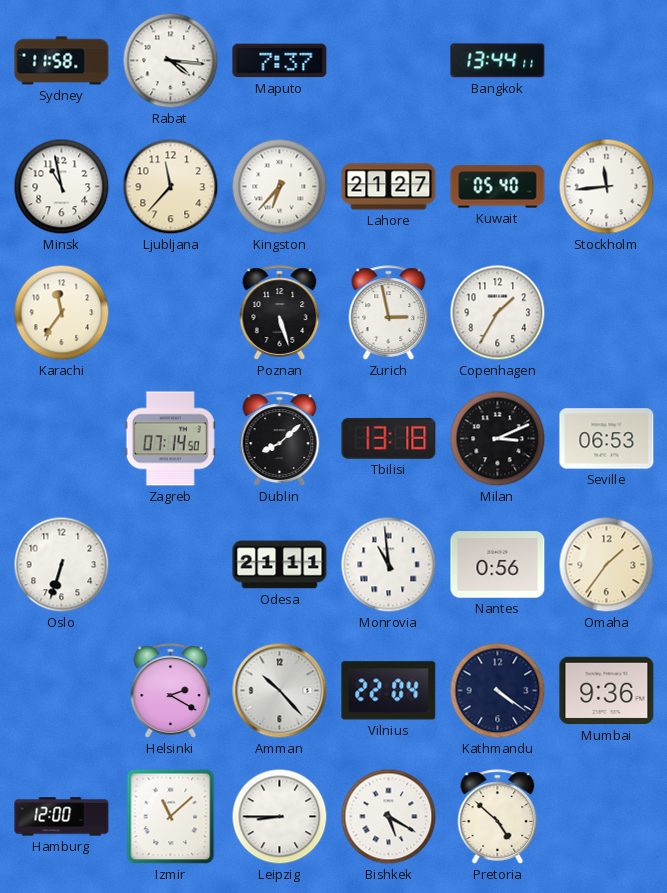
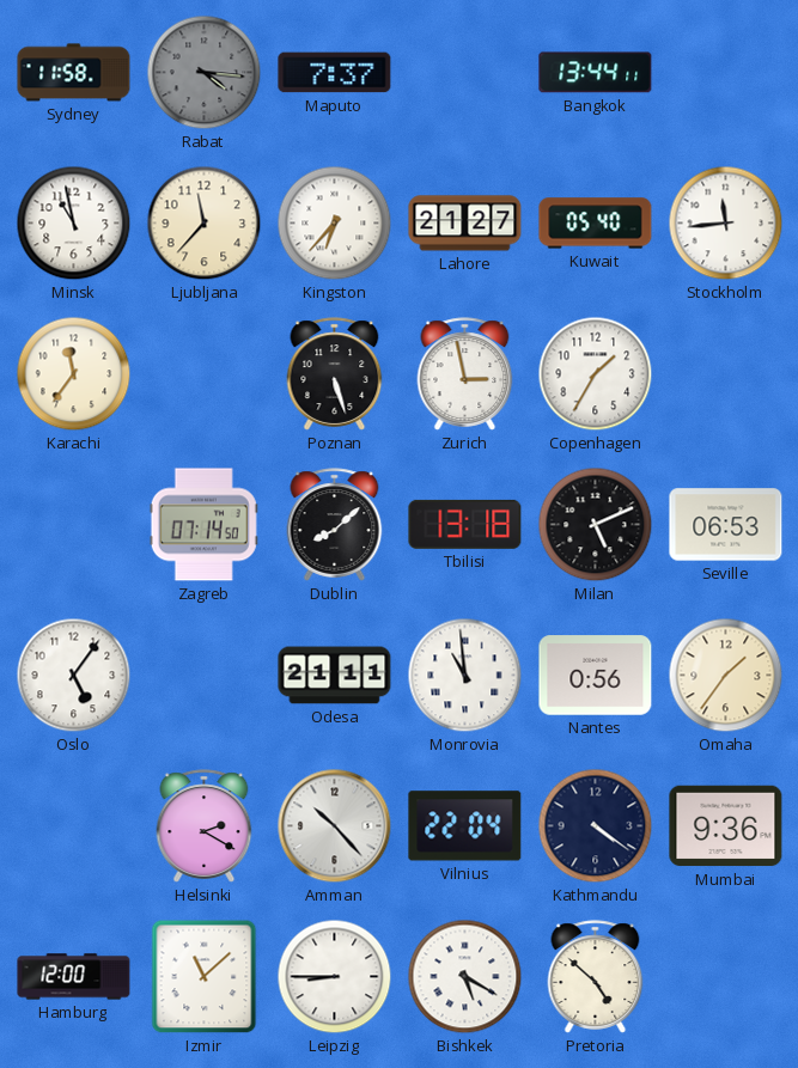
Rabat dial: white -> grey
Milan: 3:11 -> 5:11
Oslo: 6:33 -> 5:06
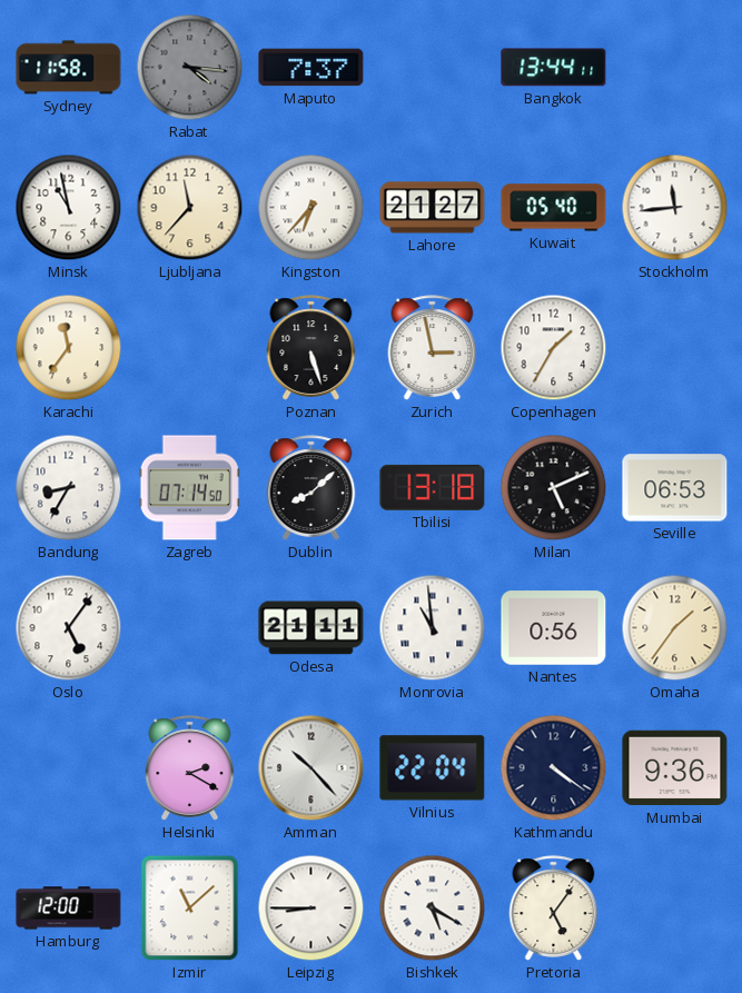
Bandung: none -> 8:35
Pretoria: 4:52 -> 5:06
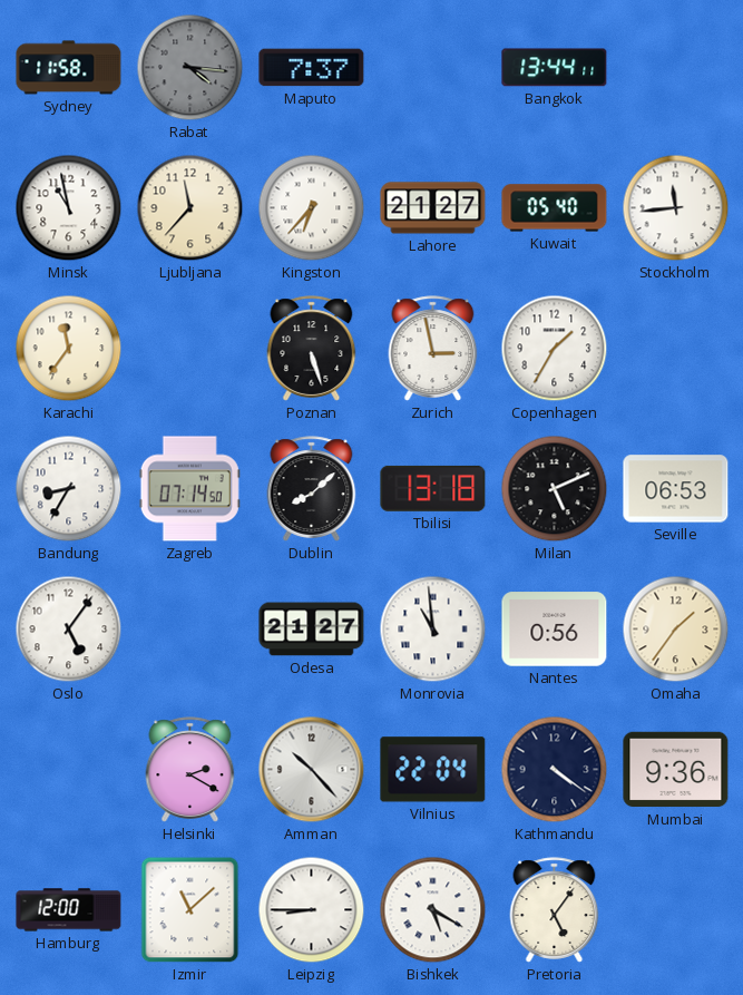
Odesa: 21:11 -> 21:27
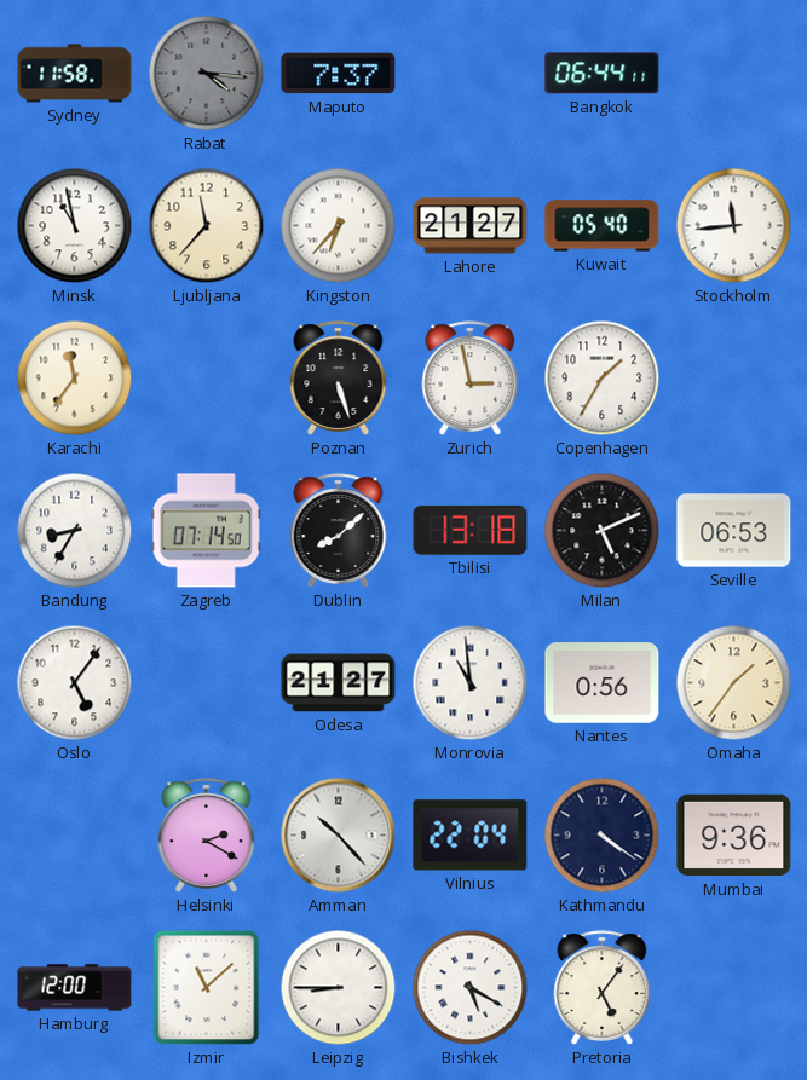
Bangkok: 13:44 -> 06:44
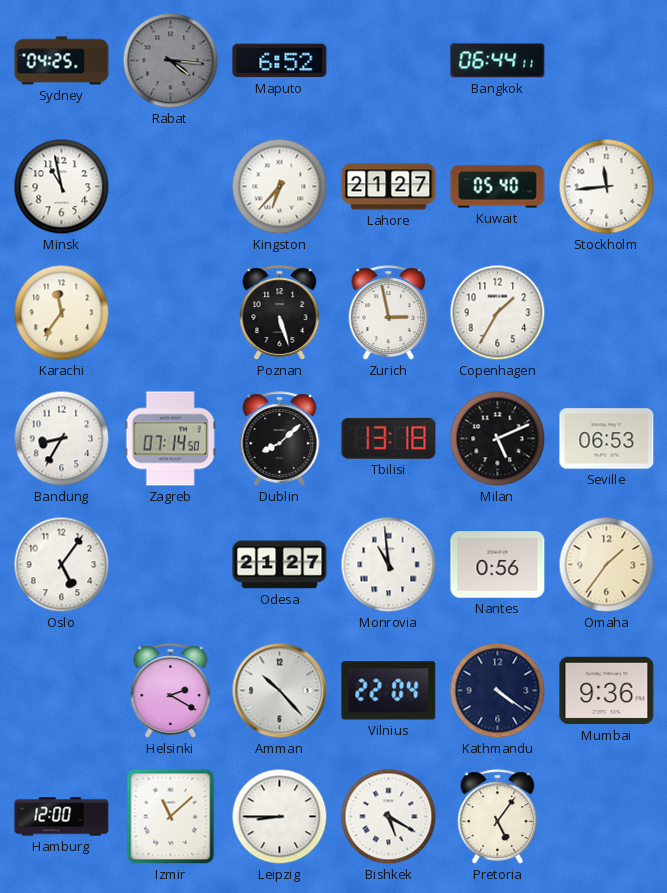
Sydney: 11:58 -> 04:25
Maputo: 7:37 -> 6:52
Ljubljana: 11:37 -> none
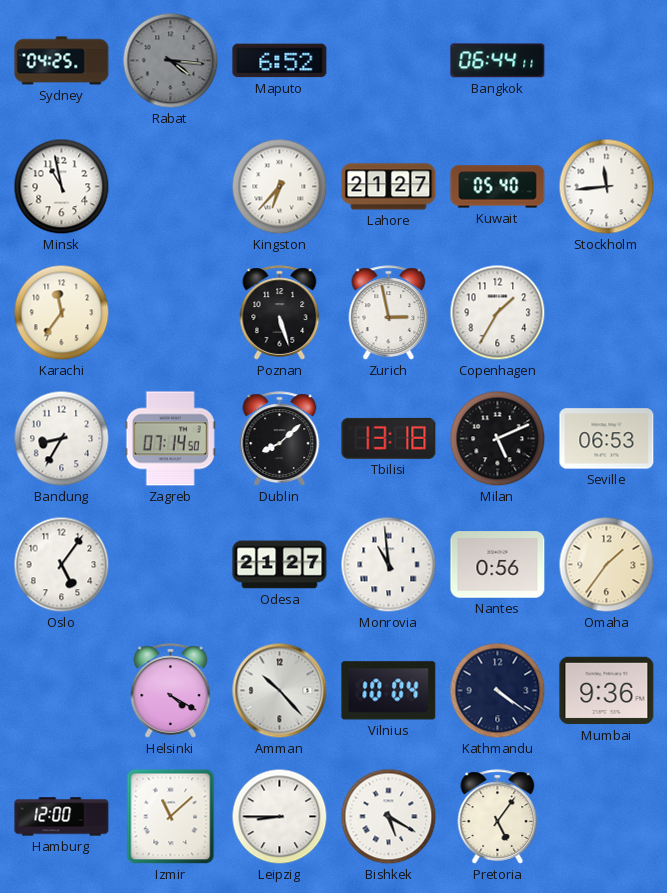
Helsinki: 2:20 -> 4:20
Vilnius: 22:04 -> 10:04
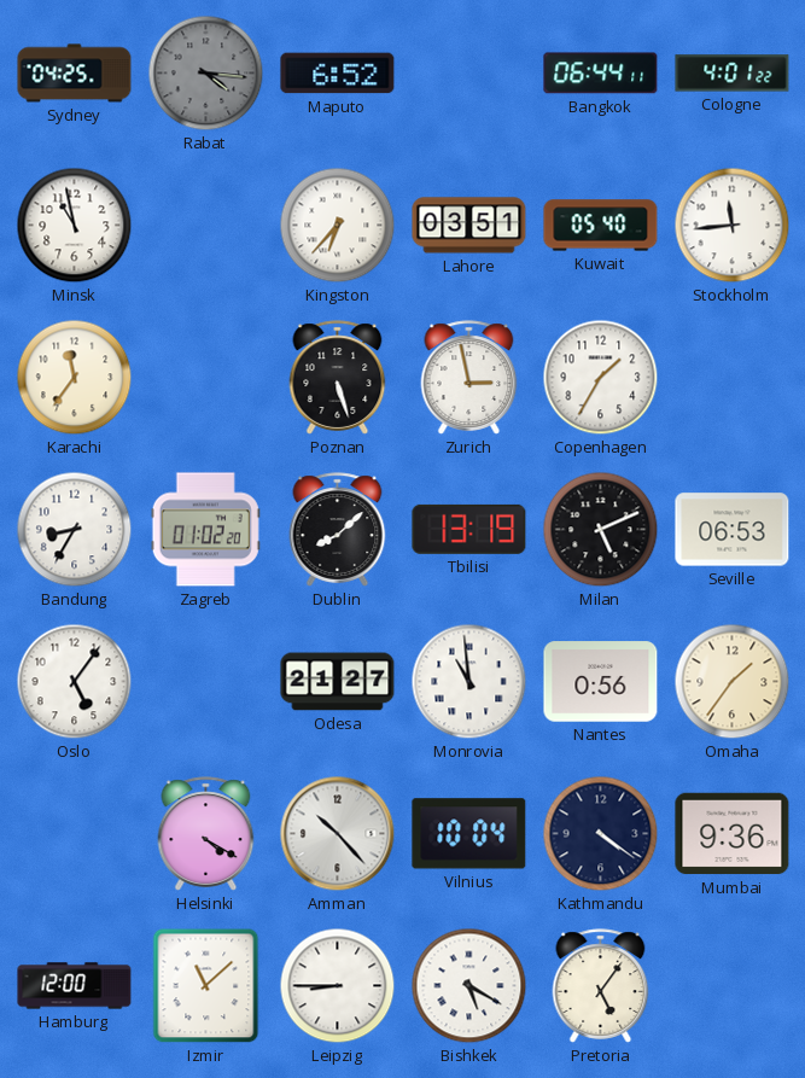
Cologne: none -> 4:01
Lahore: 21:27 -> 03:51
Zagreb: 07:14 -> 01:02
Tbilisi: 13:18 -> 13:19
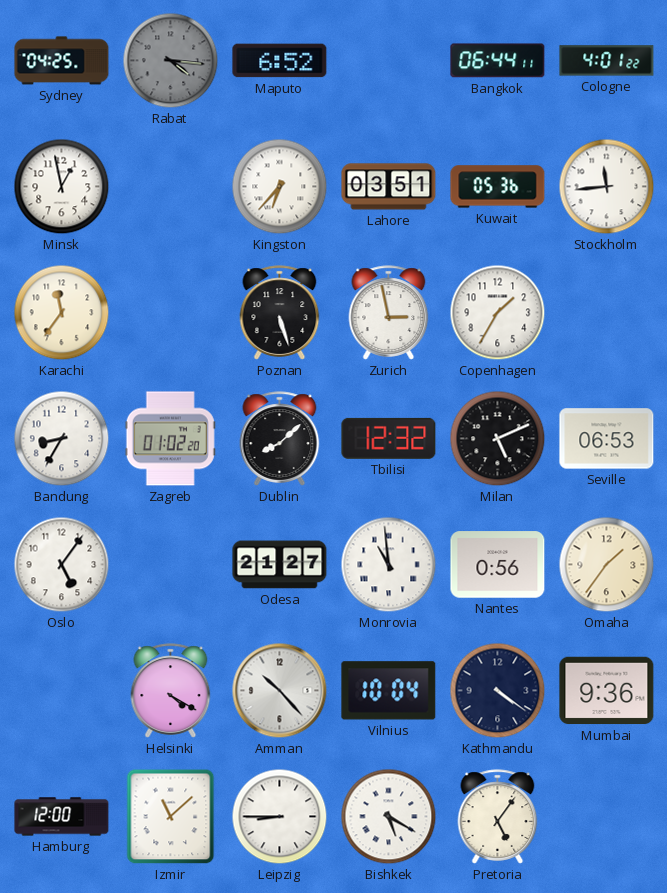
Minsk: 10:58 -> 12:58
Kuwait: 05:40 -> 05:36
Tbilisi: 13:19 -> 12:32
